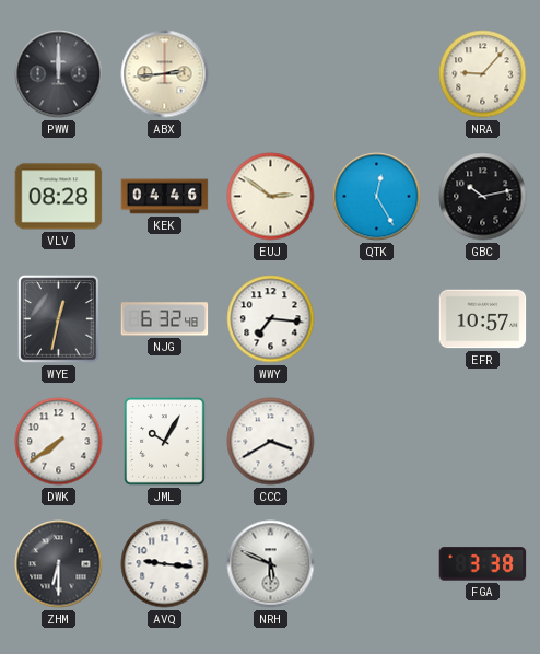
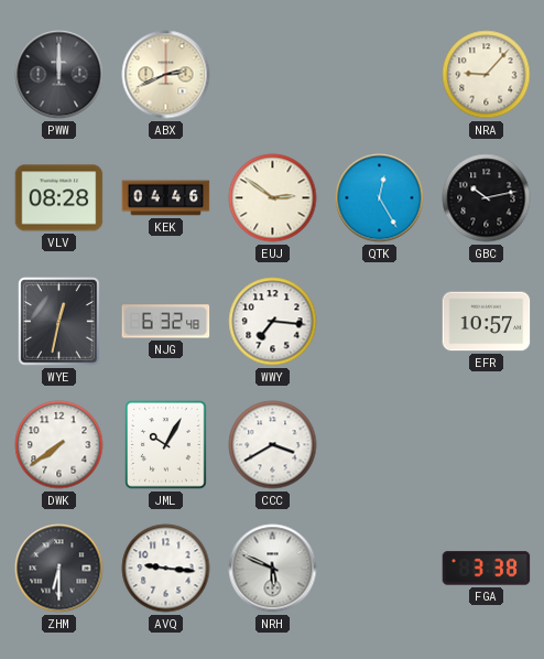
ABX: 2:44 -> 2:41
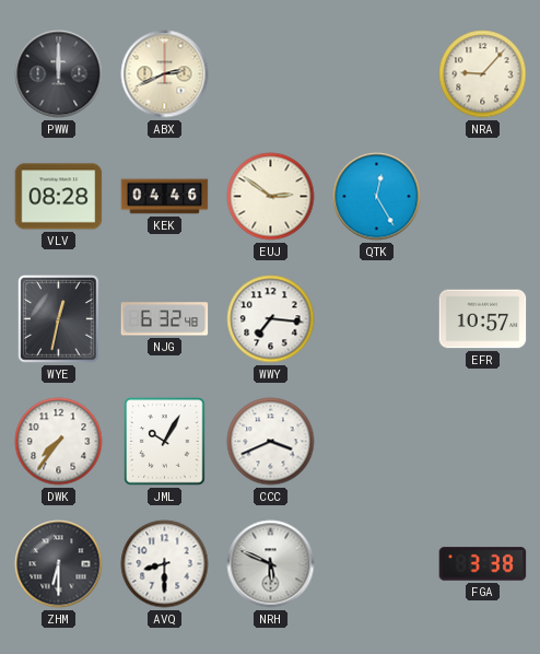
GBC: 10:13 -> none
DWK: 7:39 -> 7:36
CCC: 3:40 -> 3:41
AVQ: 9:16 -> 8:30
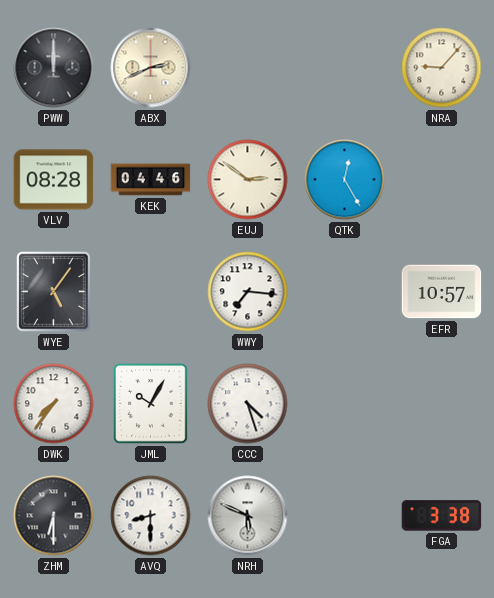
WYE: 12:32 -> 5:06
NJG: 6:32 -> none
CCC: 3:41 -> 4:27
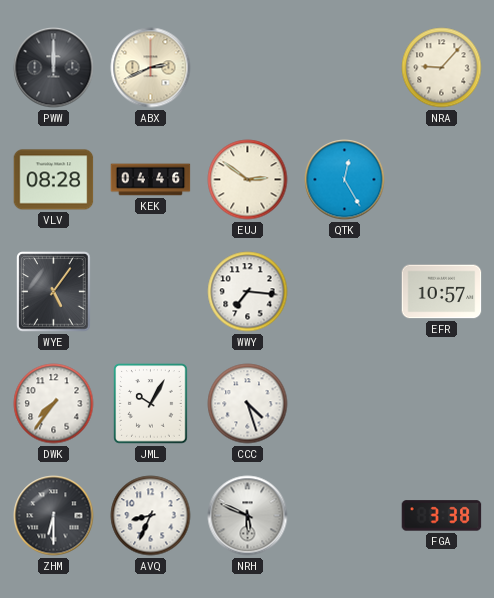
AVQ: 8:30 -> 8:34
